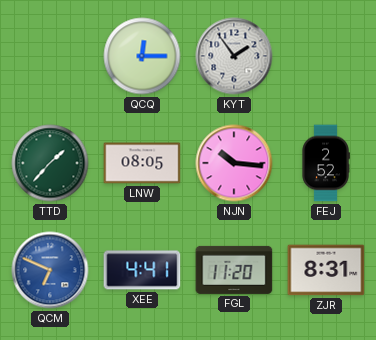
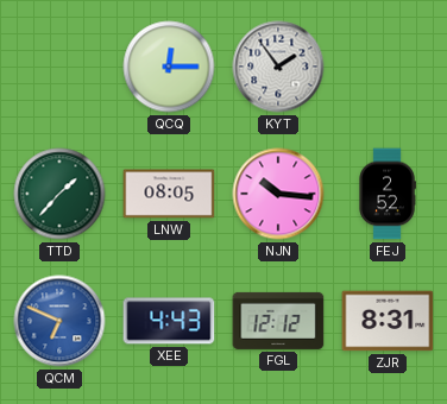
XEE: 4:41 -> 4:43
FGL: 11:20 -> 12:12
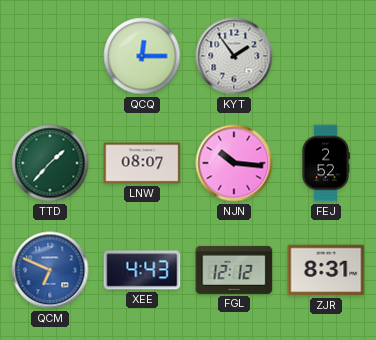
LNW: 08:05 -> 08:07
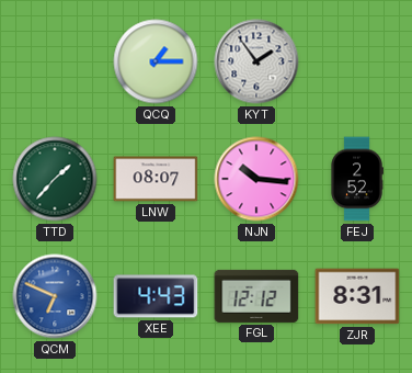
QCQ: 12:15 -> 1:15
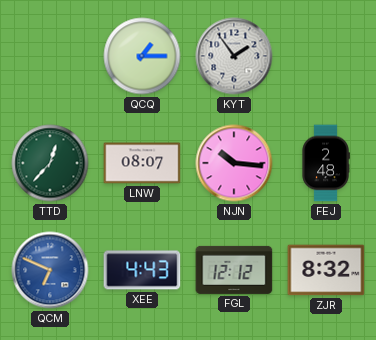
TTD: 1:37 -> 12:37
FEJ: 2:52 -> 2:48
ZJR: 8:31 -> 8:32
